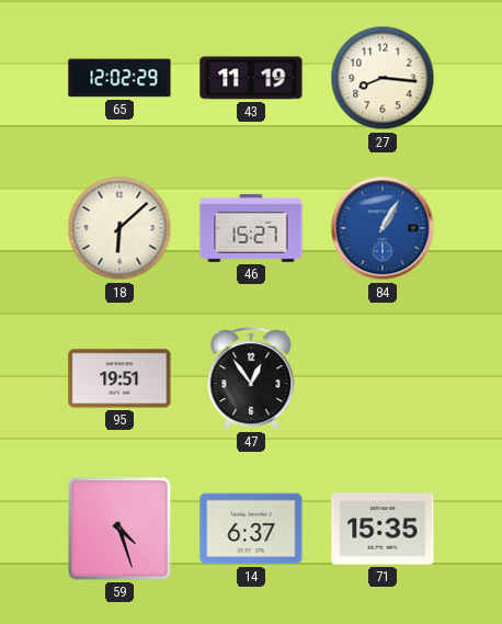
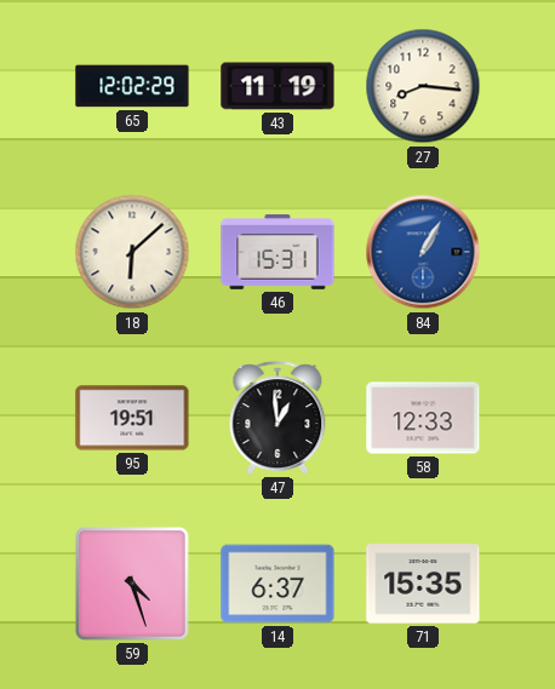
46: 15:27 -> 15:31
47: 12:54 -> 12:59
58: none -> 12:33
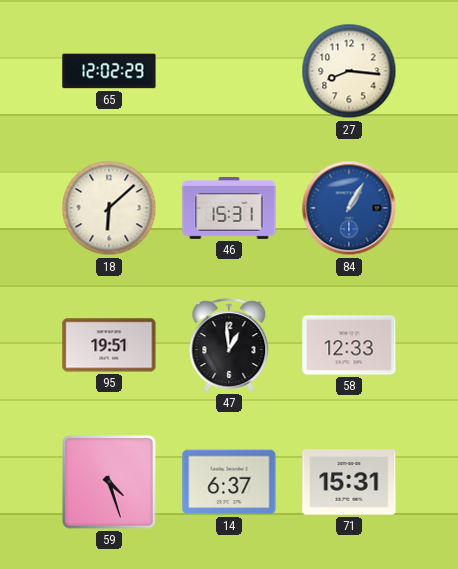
43: 11:19 -> none
71: 15:35 -> 15:31
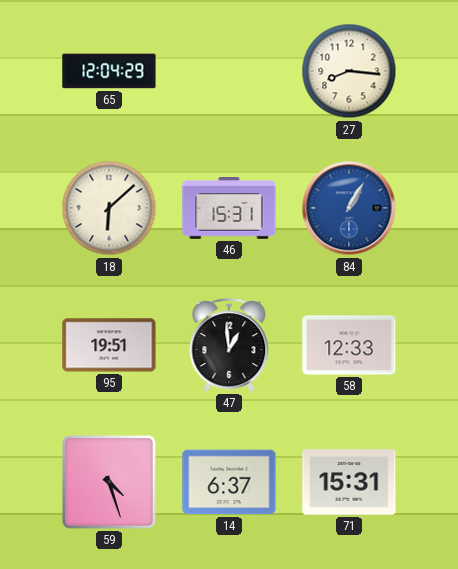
65: 12:02 -> 12:04
